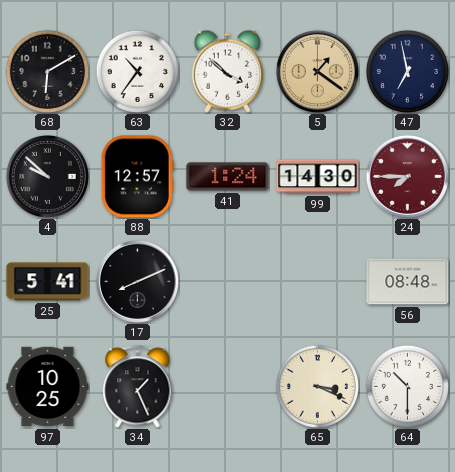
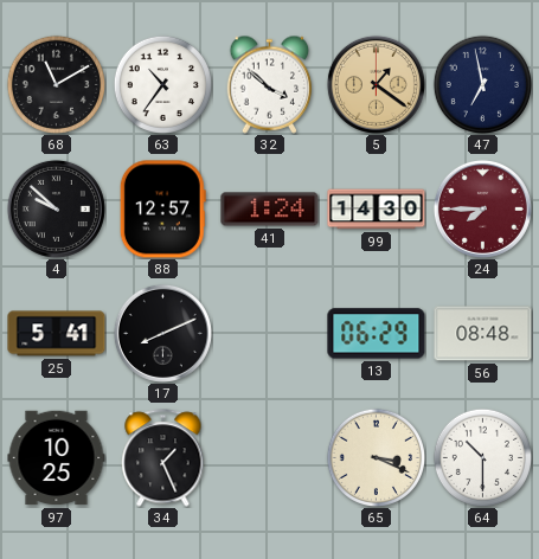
68: 6:10 -> 11:10
13: none -> 06:29
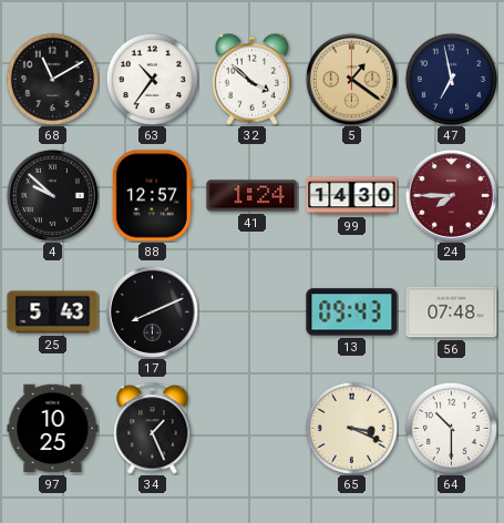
25: 5:41 -> 5:43
13: 06:29 -> 09:43
56: 08:48 -> 07:48
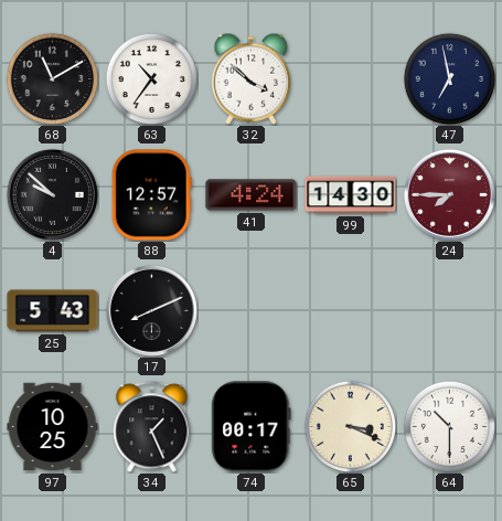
5: 1:21 -> none
41: 1:24 -> 4:24
13: 09:43 -> none
56: 07:48 -> none
74: none -> 00:17
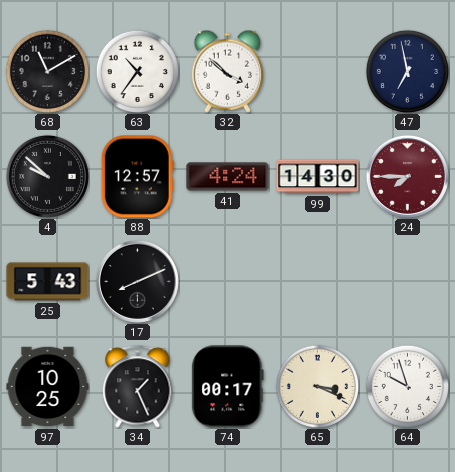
64: 10:30 -> 9:57
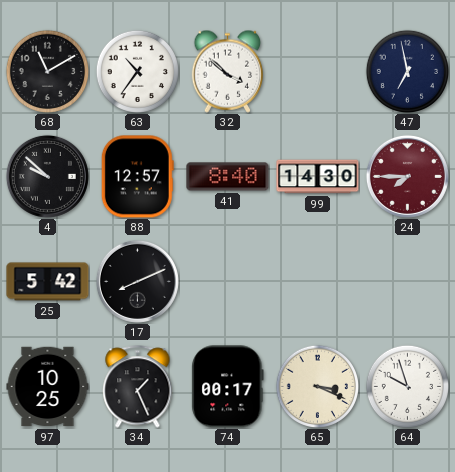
41: 4:24 -> 8:40
25: 5:43 -> 5:42
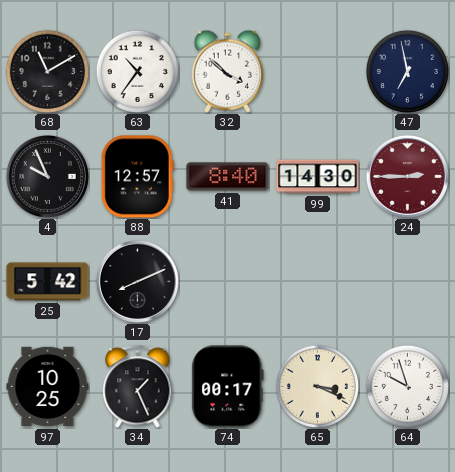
4: 9:52 -> 9:56
24: 7:45 -> 2:45
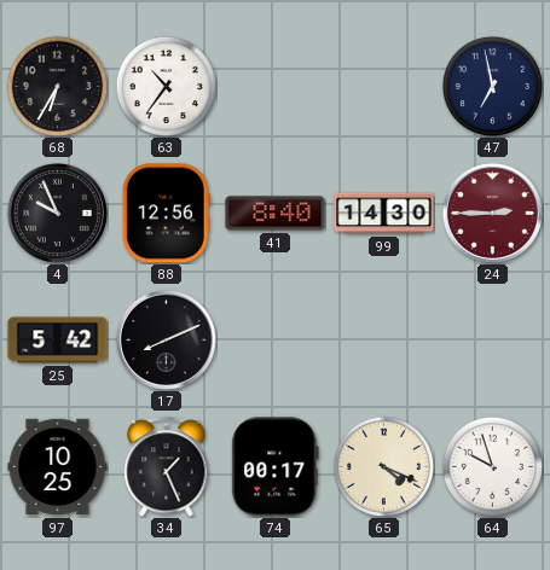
68: 11:10 -> 6:35
32: 3:52 -> none
88: 12:57 -> 12:56
65: 3:19 -> 4:19
